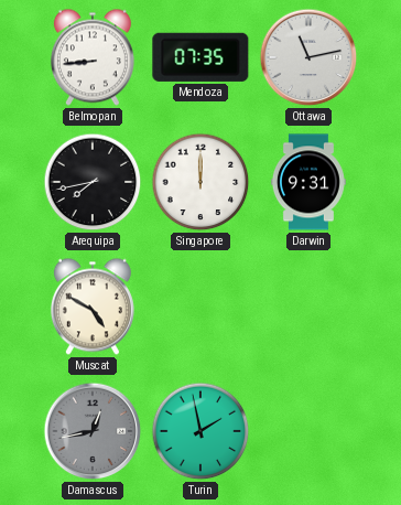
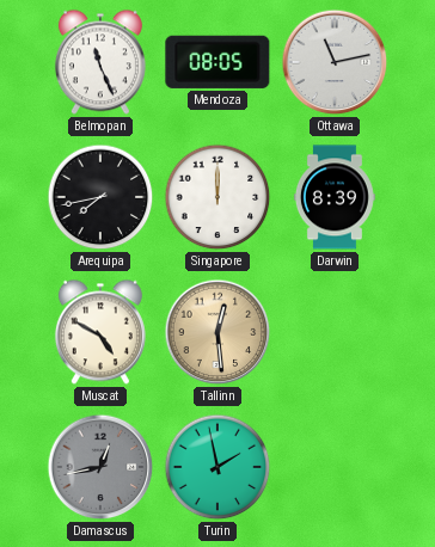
Belmopan: 8:44 -> 11:26
Mendoza: 07:35 -> 08:05
Darwin: 9:31 -> 8:39
Tallinn: none -> 12:29
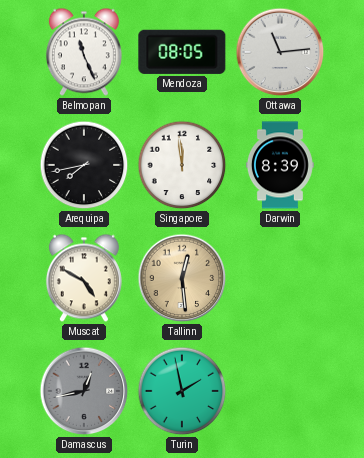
Ottawa: 11:13 -> 11:14
Singapore: 12:00 -> 11:59
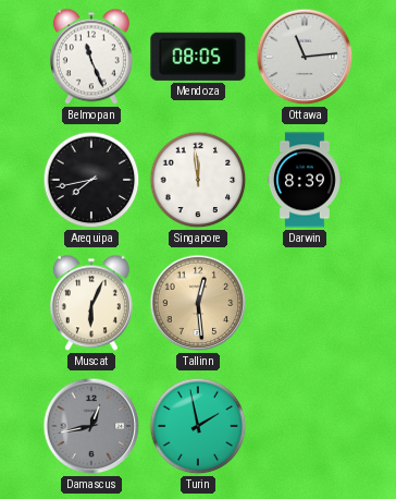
Muscat: 4:50 -> 6:04
